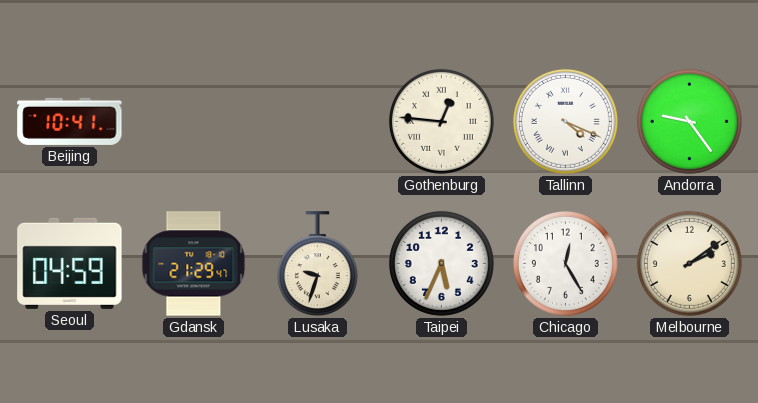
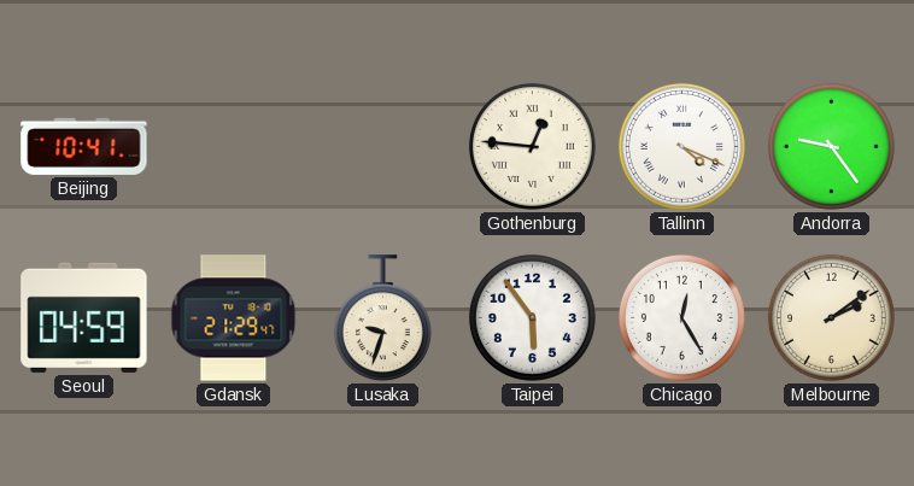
Taipei: 5:34 -> 5:54
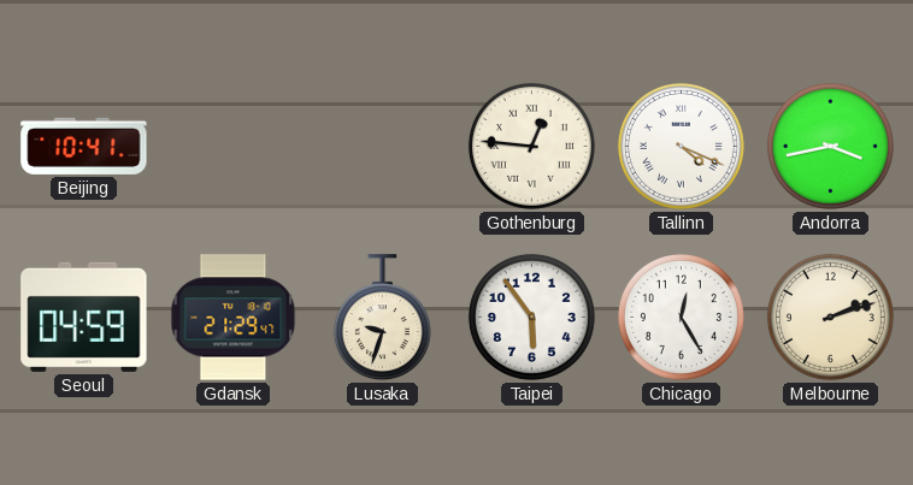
Andorra: 9:24 -> 3:43
Melbourne: 2:09 -> 2:12
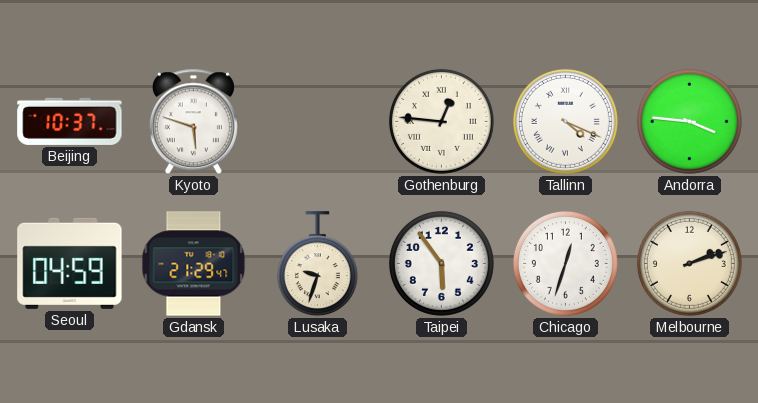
Beijing: 10:41 -> 10:37
Kyoto: none -> 5:48
Andorra: 3:43 -> 3:46
Chicago: 12:25 -> 12:33
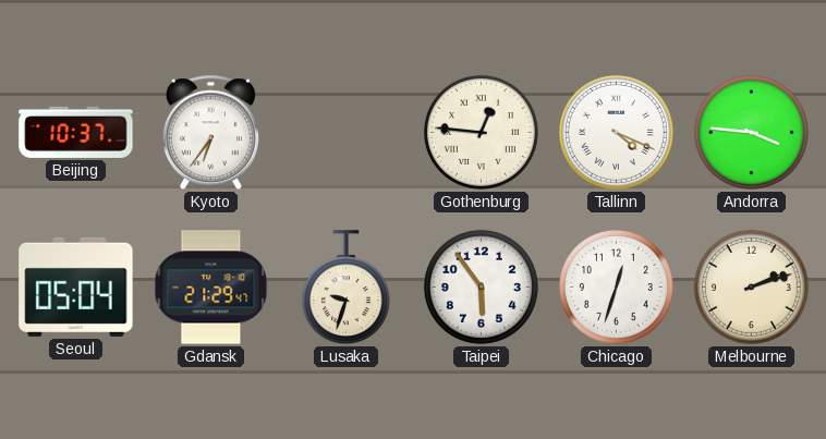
Kyoto: 5:48 -> 6:36
Seoul: 04:59 -> 05:04
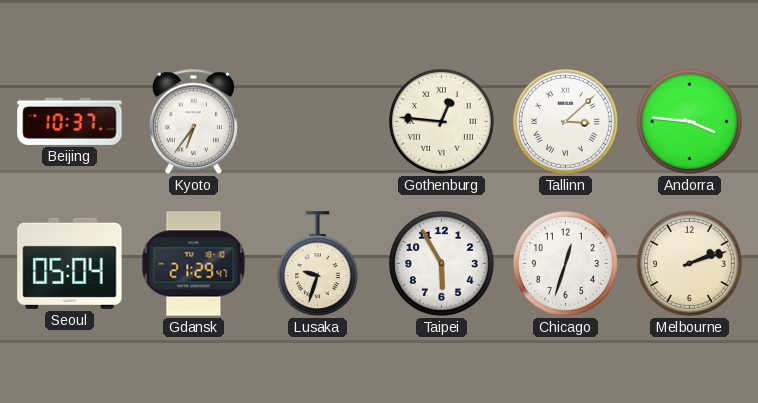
Tallinn: 4:19 -> 3:08
Taipei: 5:54 -> 5:55
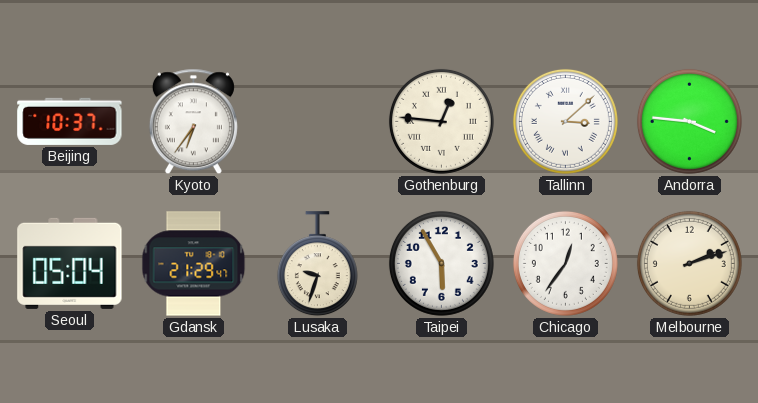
Chicago: 12:33 -> 12:36
